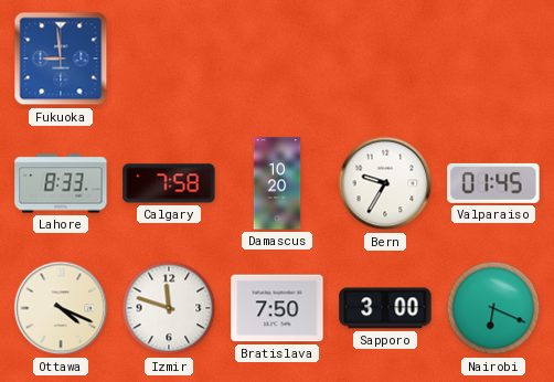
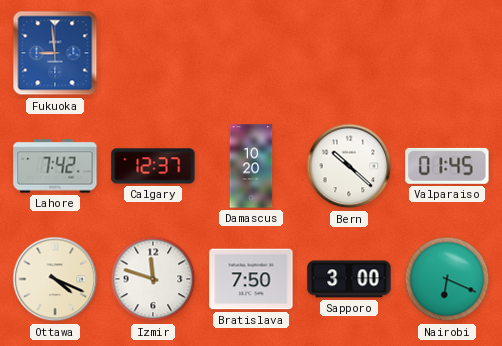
Lahore: 8:33 -> 7:42
Calgary: 7:58 -> 12:37
Bern: 9:35 -> 10:22
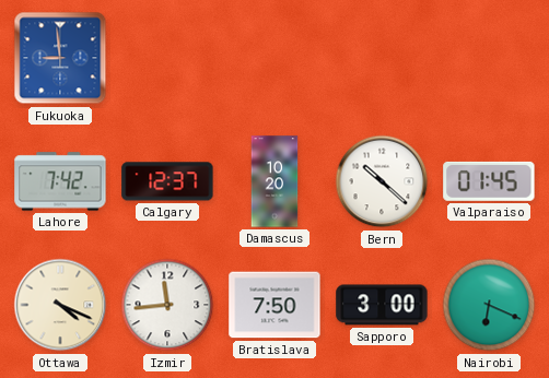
Izmir: 11:48 -> 11:44
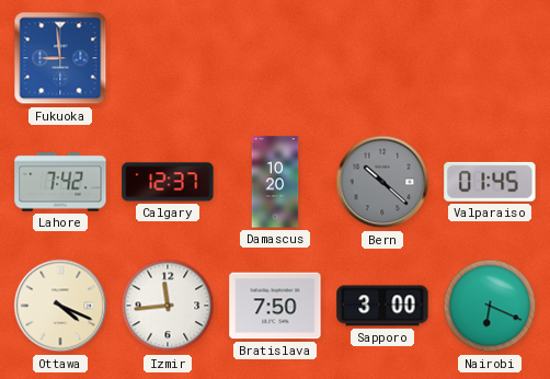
Bern dial: white -> grey
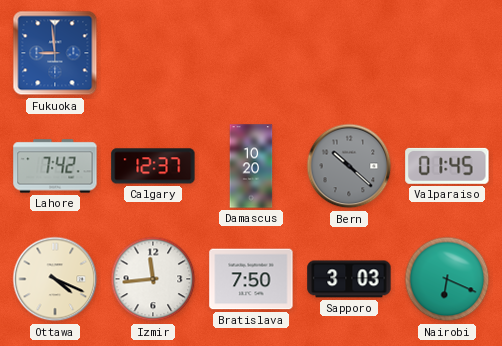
Sapporo: 3:00 -> 3:03
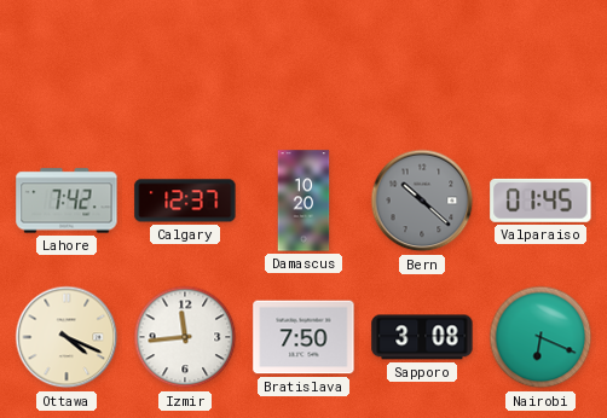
Fukuoka: 8:59 -> none
Sapporo: 3:03 -> 3:08
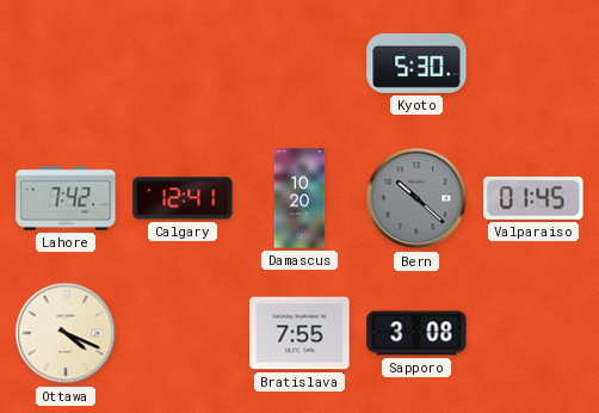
Kyoto: none -> 5:30
Calgary: 12:37 -> 12:41
Izmir: 11:44 -> none
Bratislava: 7:50 -> 7:55
Nairobi: 6:19 -> none
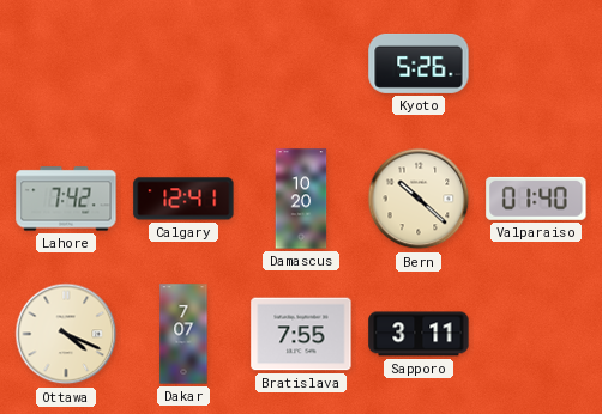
Kyoto: 5:30 -> 5:26
Bern dial: grey -> cream
Valparaiso: 01:45 -> 01:40
Dakar: none -> 7:07
Sapporo: 3:08 -> 3:11
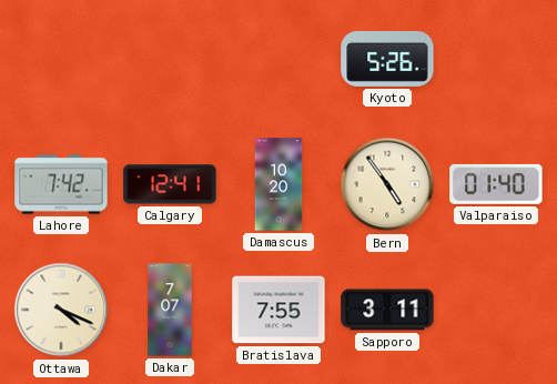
Bern: 10:22 -> 4:54
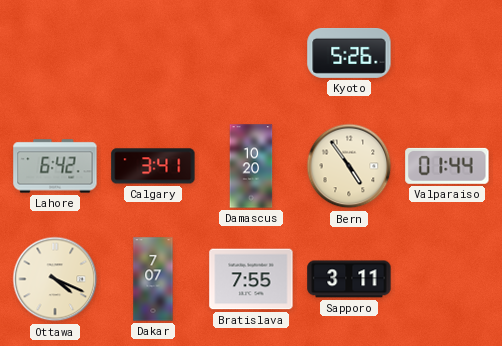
Lahore: 7:42 -> 6:42
Calgary: 12:41 -> 3:41
Valparaiso: 01:40 -> 01:44
